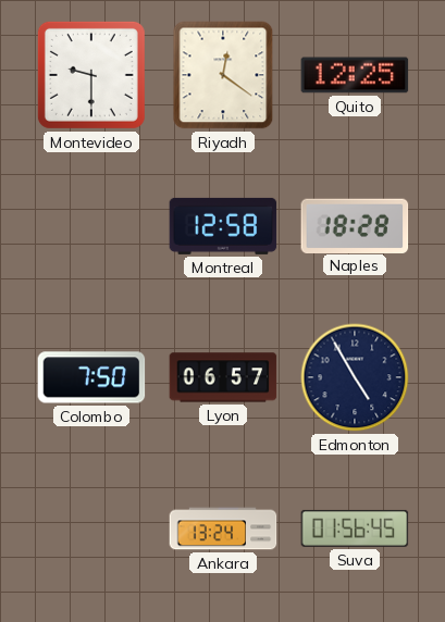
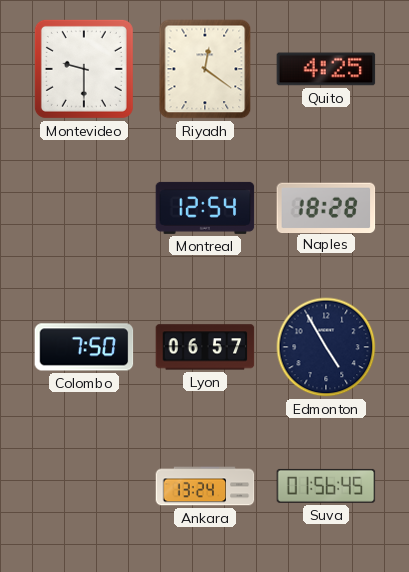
Quito: 12:25 -> 4:25
Montreal: 12:58 -> 12:54
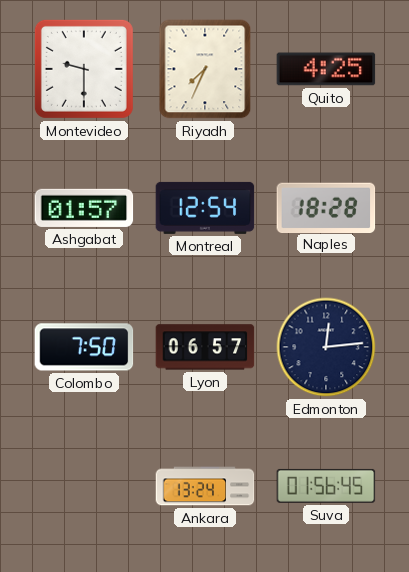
Riyadh: 12:21 -> 7:34
Ashgabat: none -> 01:57
Edmonton: 4:55 -> 12:14
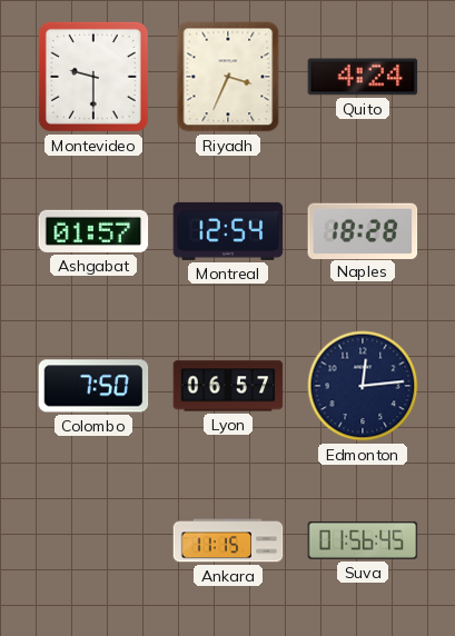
Riyadh: 7:34 -> 3:34
Quito: 4:25 -> 4:24
Ankara: 13:24 -> 11:15
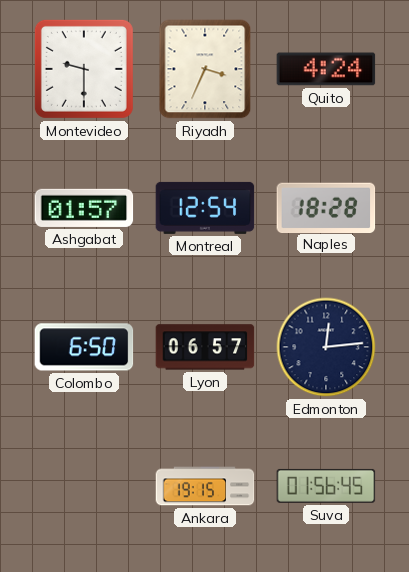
Colombo: 7:50 -> 6:50
Ankara: 11:15 -> 19:15
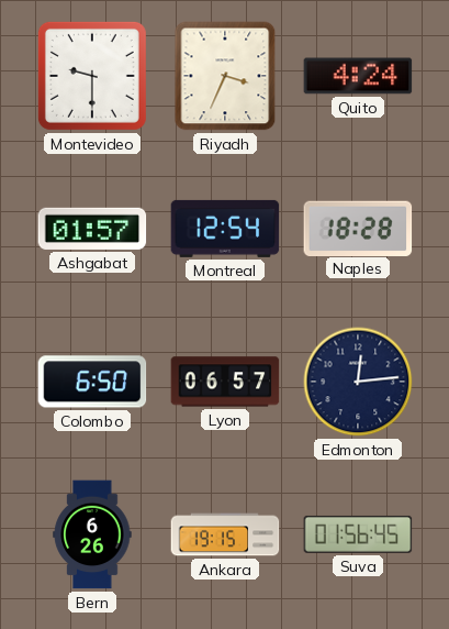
Bern: none -> 6:26
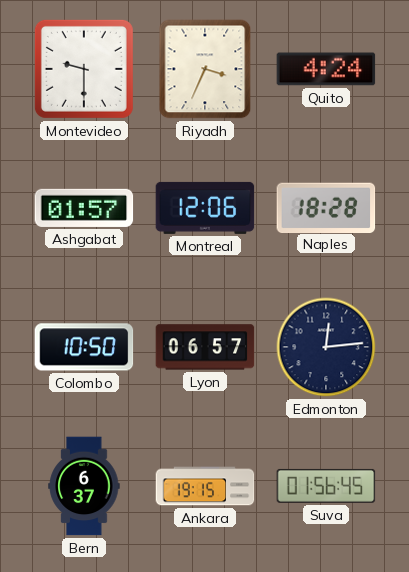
Montreal: 12:54 -> 12:06
Colombo: 6:50 -> 10:50
Bern: 6:26 -> 6:37
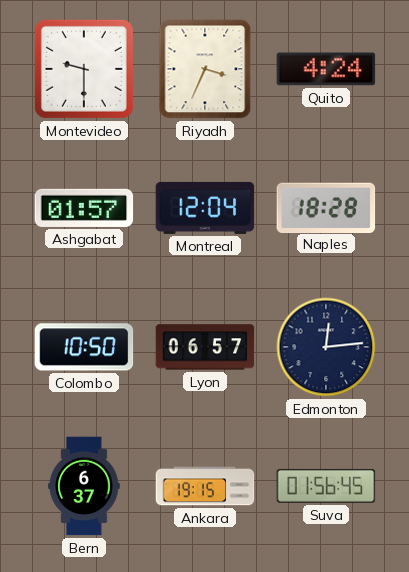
Montreal: 12:06 -> 12:04
